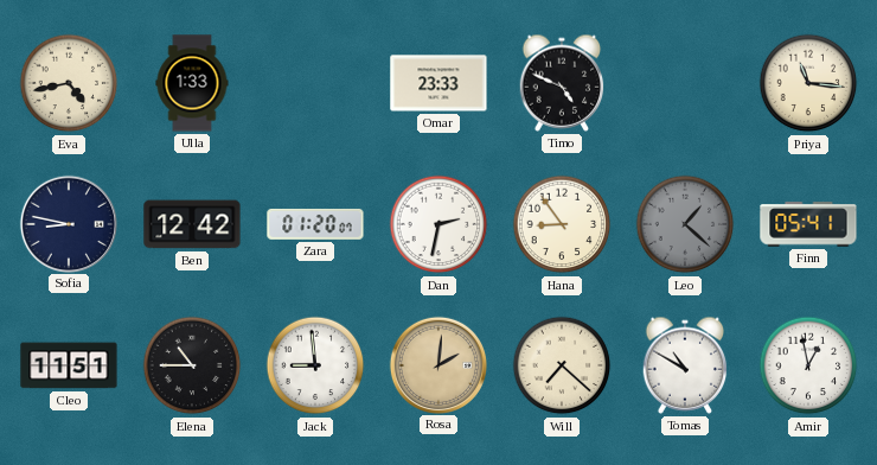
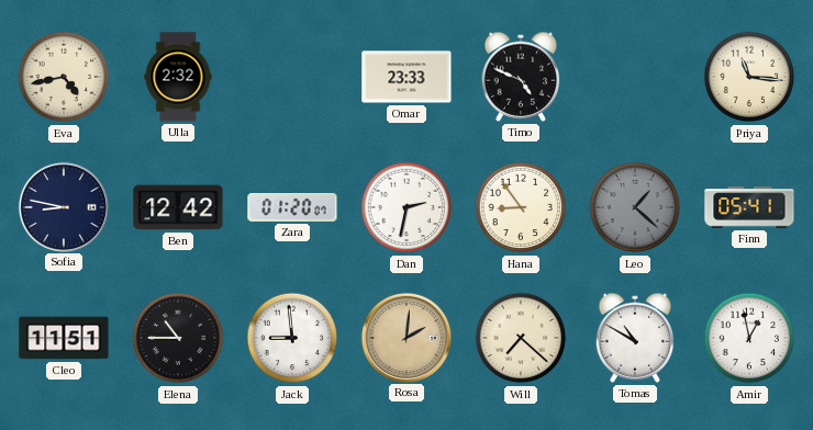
Ulla: 1:33 -> 2:32
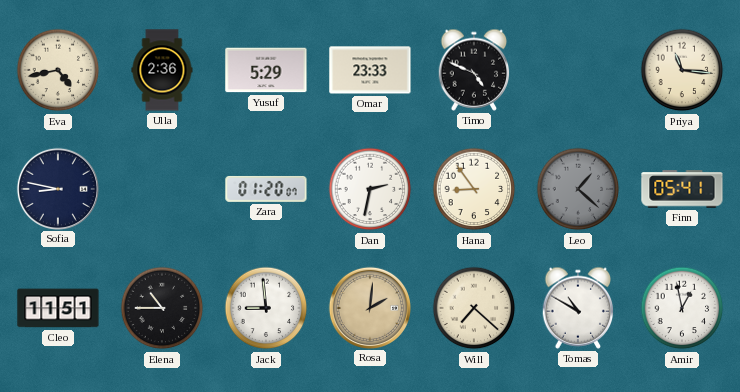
Ulla: 2:32 -> 2:36
Yusuf: none -> 5:29
Ben: 12:42 -> none
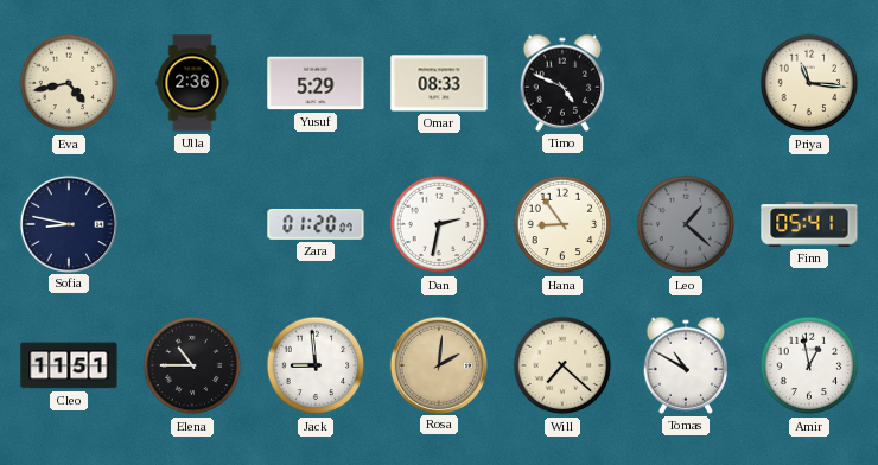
Omar: 23:33 -> 08:33
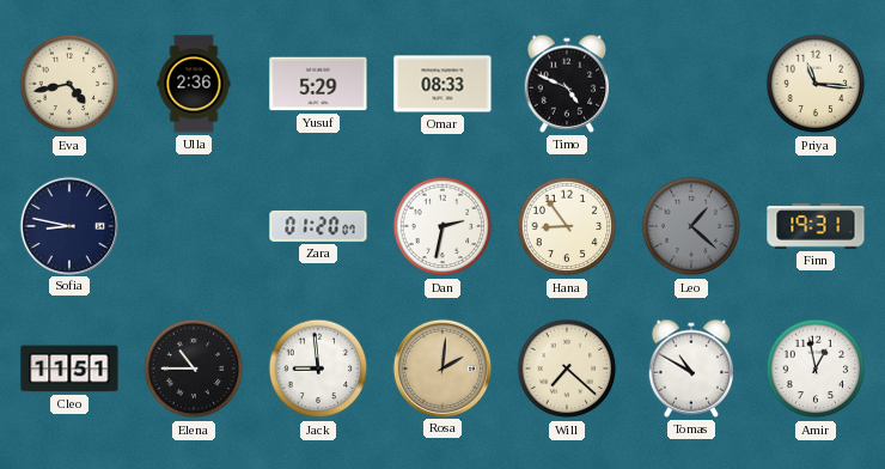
Finn: 05:41 -> 19:31
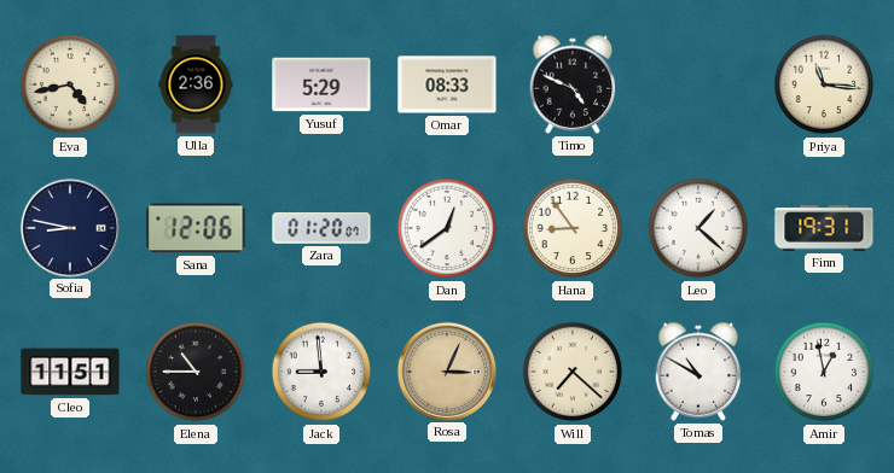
Sana: none -> 12:06
Dan: 2:32 -> 12:39
Leo dial: grey -> white
Rosa: 2:01 -> 3:04
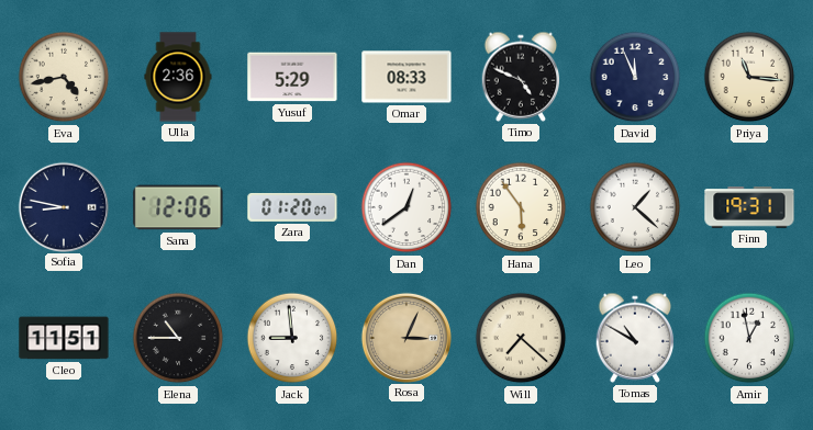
David: none -> 11:56
Hana: 8:54 -> 5:54
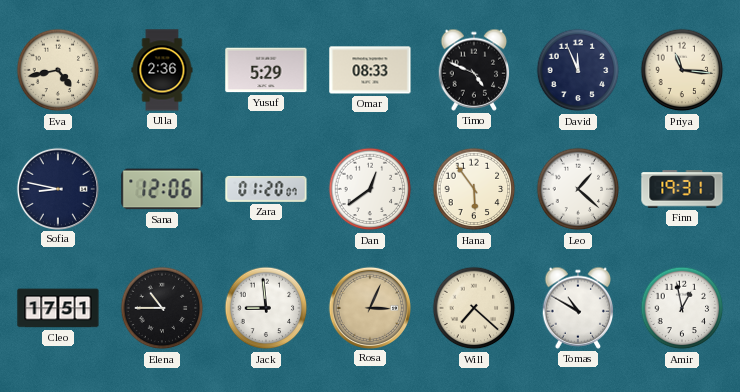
Cleo: 11:51 -> 17:51
